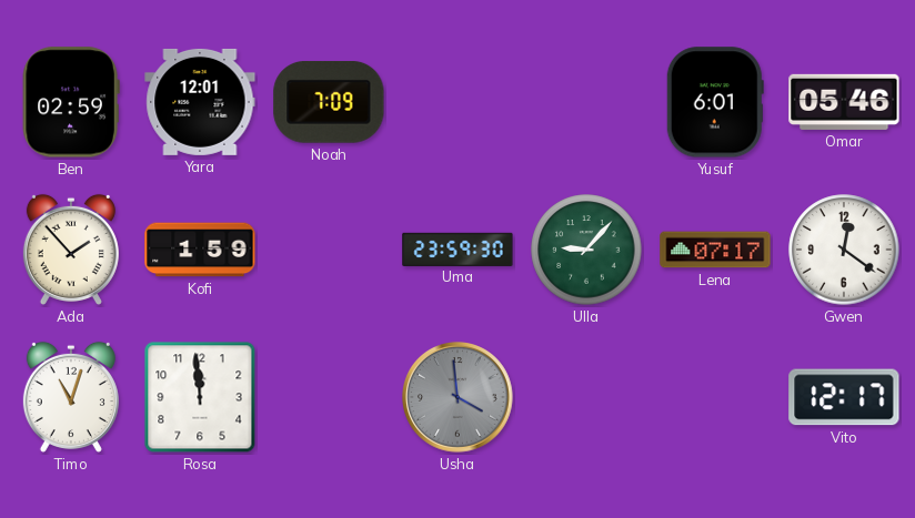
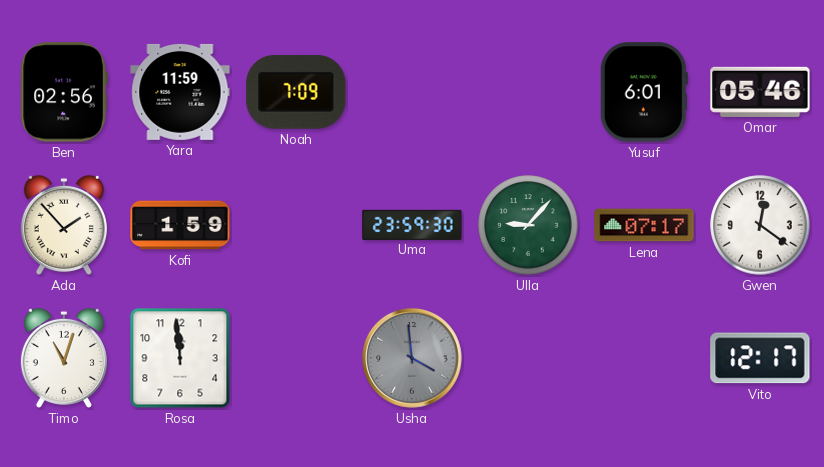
Ben: 02:59 -> 02:56
Yara: 12:01 -> 11:59
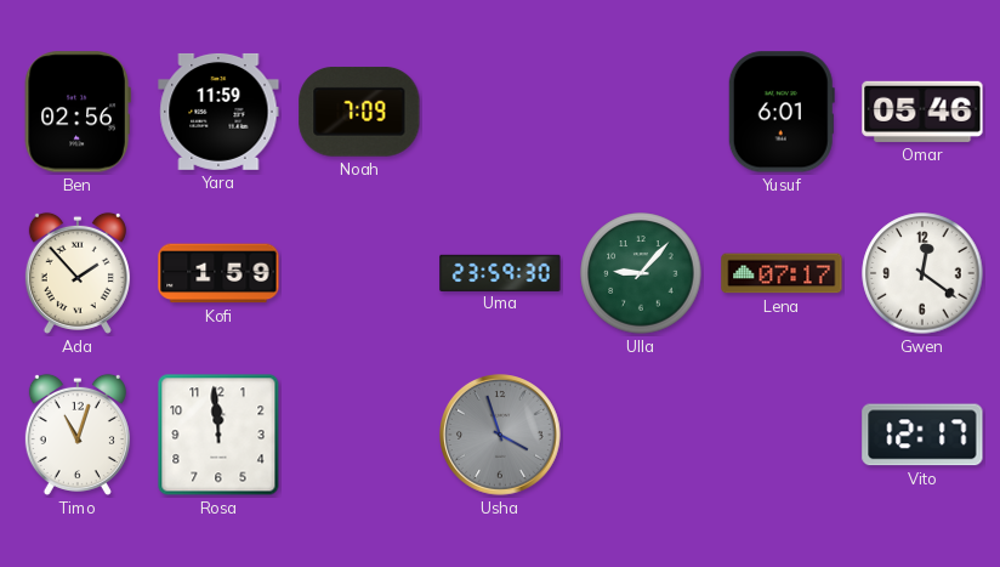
Usha: 3:59 -> 3:57
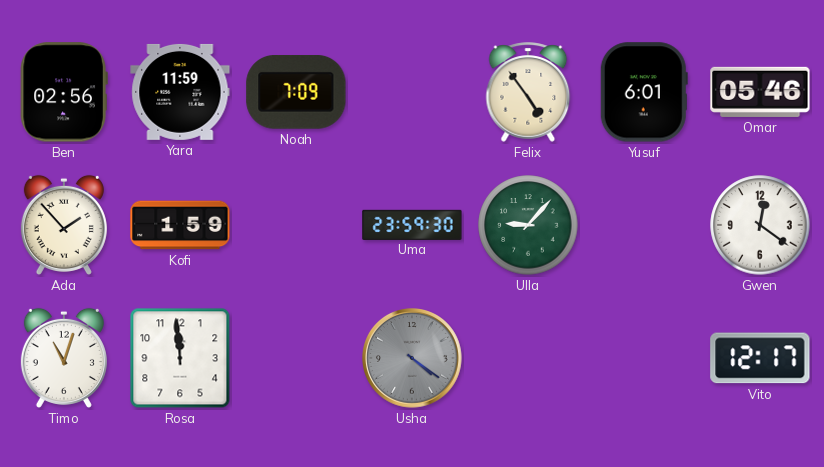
Felix: none -> 4:54
Lena: 07:17 -> none
Usha: 3:57 -> 4:21
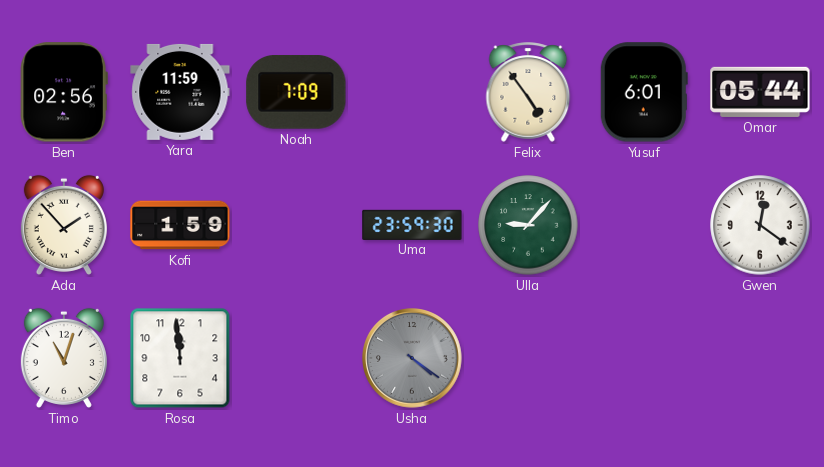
Omar: 05:46 -> 05:44
Vito: 12:17 -> none
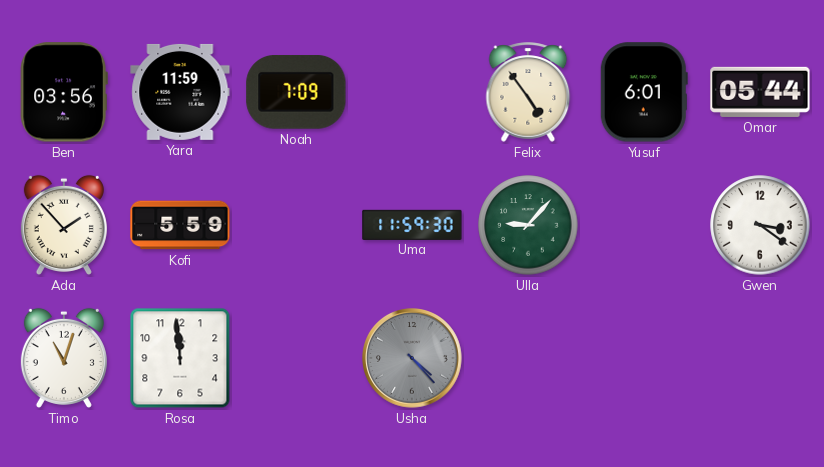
Ben: 02:56 -> 03:56
Kofi: 1:59 -> 5:59
Uma: 23:59 -> 11:59
Gwen: 12:21 -> 3:21
Usha: 4:21 -> 4:23
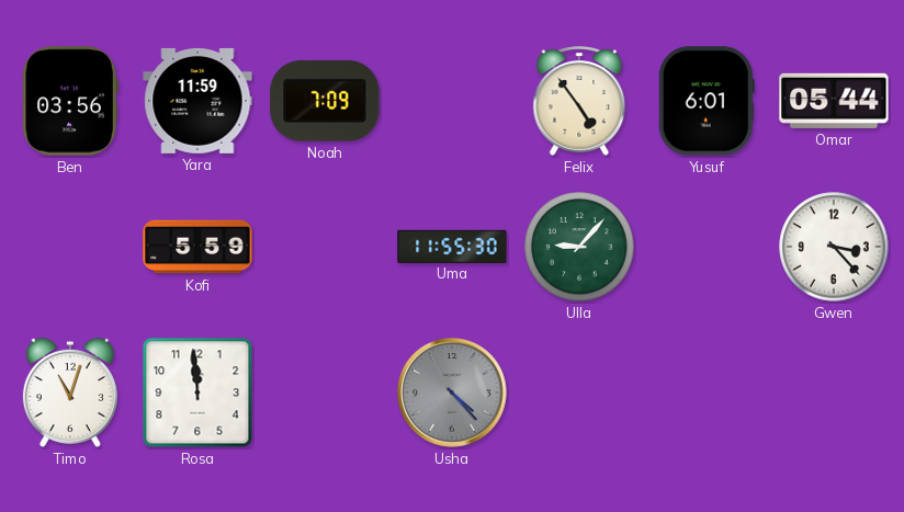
Ada: 1:53 -> none
Uma: 11:59 -> 11:55
Gwen: 3:21 -> 3:23
